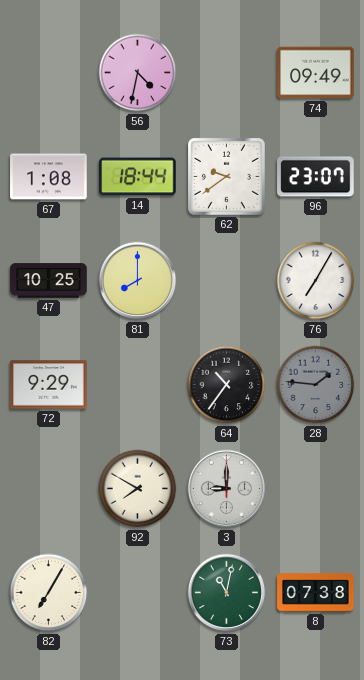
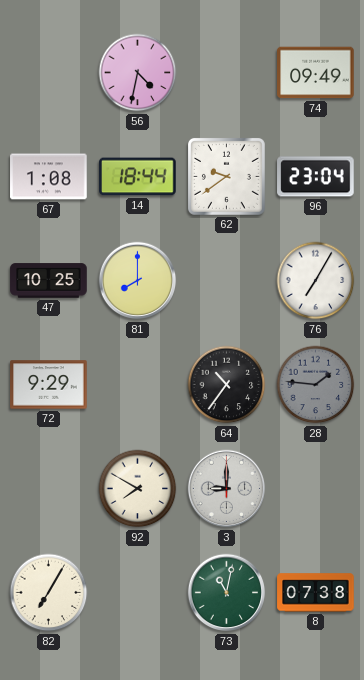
96: 23:07 -> 23:04
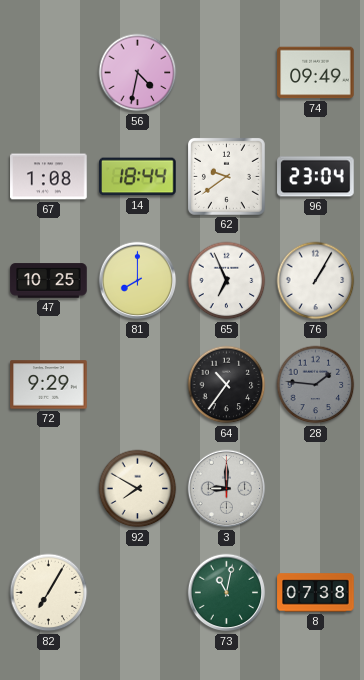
65: none -> 6:56
76: 7:05 -> 1:05
